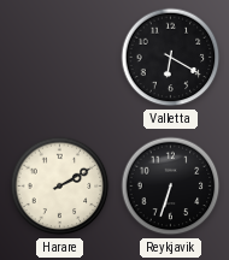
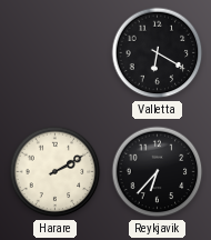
Reykjavik: 6:33 -> 6:37
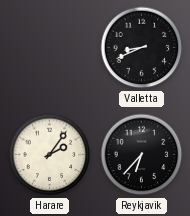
Valletta: 6:20 -> 8:41
Harare: 2:10 -> 2:06
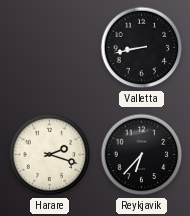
Valletta: 8:41 -> 8:43
Harare: 2:06 -> 2:18
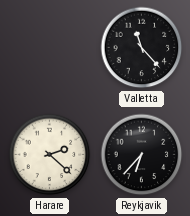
Valletta: 8:43 -> 11:23
Harare: 2:18 -> 2:22
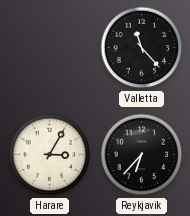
Harare: 2:22 -> 3:05
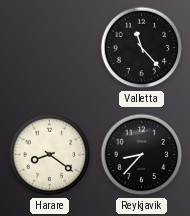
Harare: 3:05 -> 8:21
Reykjavik: 6:37 -> 8:37
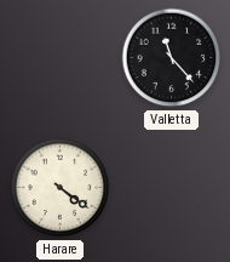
Harare: 8:21 -> 4:21
Reykjavik: 8:37 -> none
